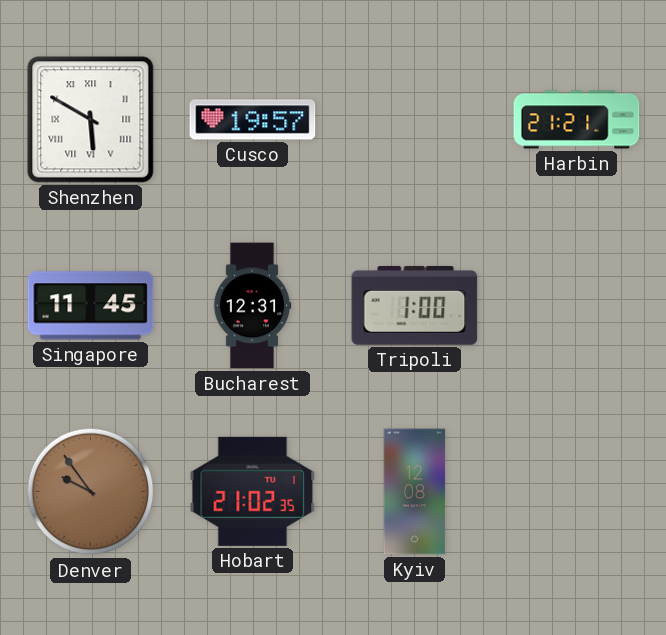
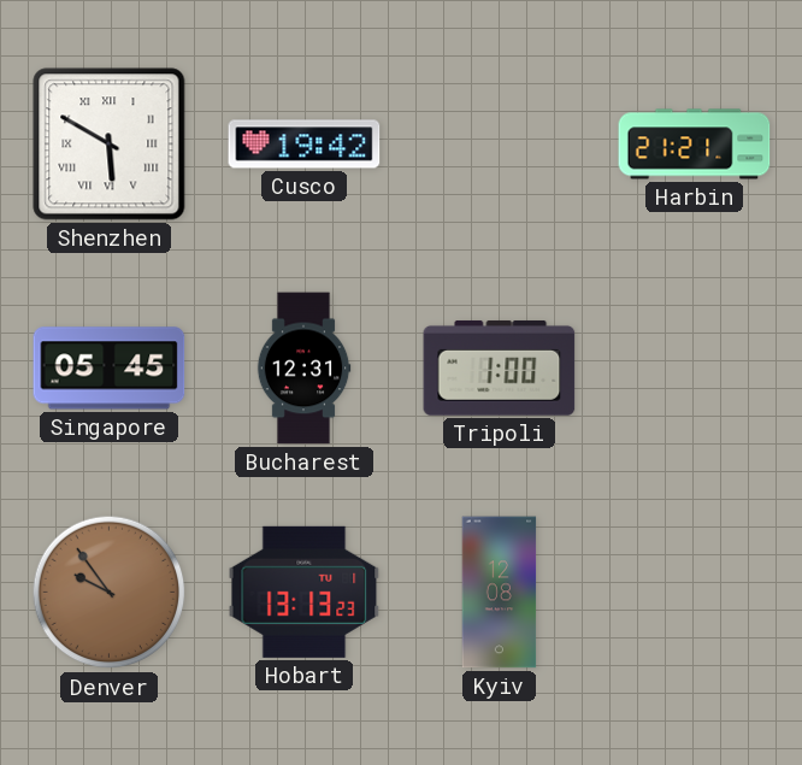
Cusco: 19:57 -> 19:42
Singapore: 11:45 -> 05:45
Hobart: 21:02 -> 13:13
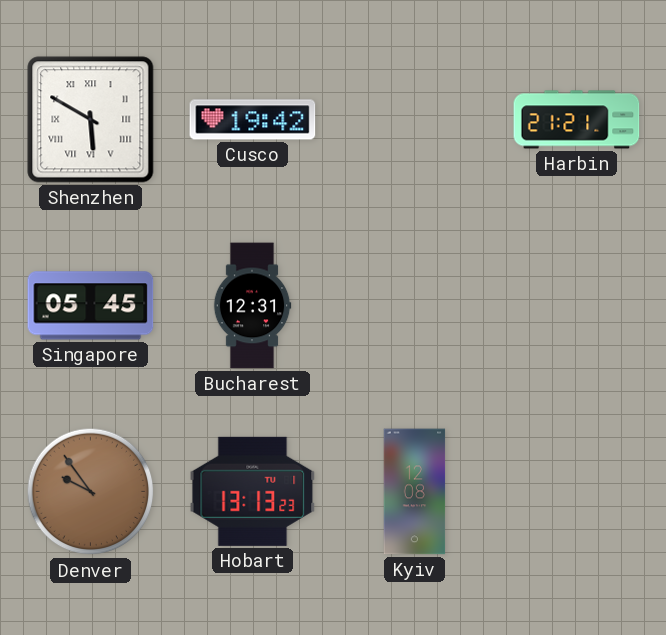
Tripoli: 1:00 -> none
